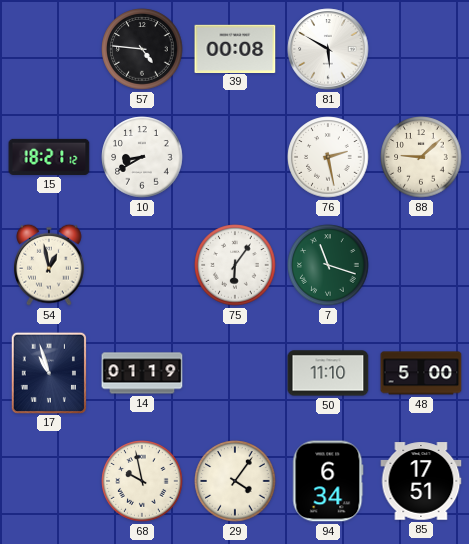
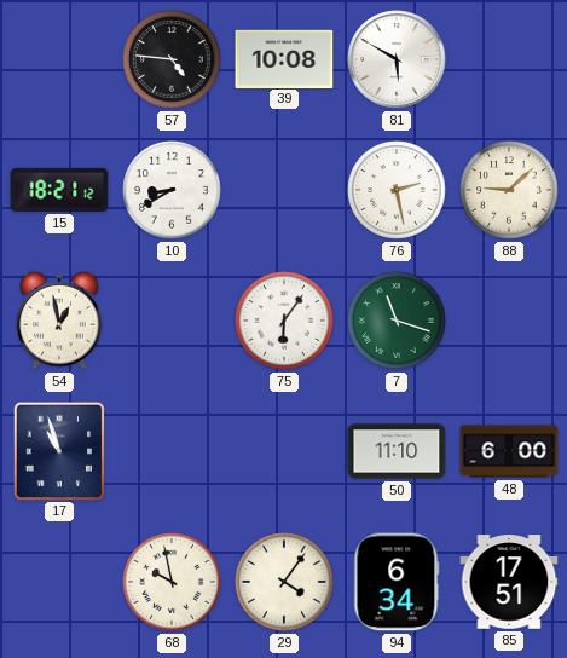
39: 00:08 -> 10:08
14: 01:19 -> none
48: 5:00 -> 6:00
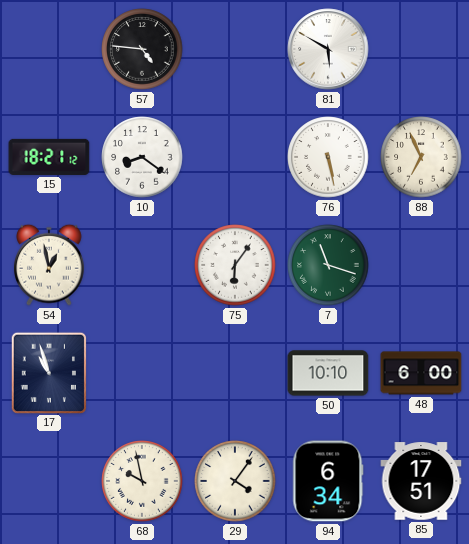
39: 10:08 -> none
10: 8:40 -> 8:21
76: 2:28 -> 5:28
88: 9:08 -> 6:56
50: 11:10 -> 10:10
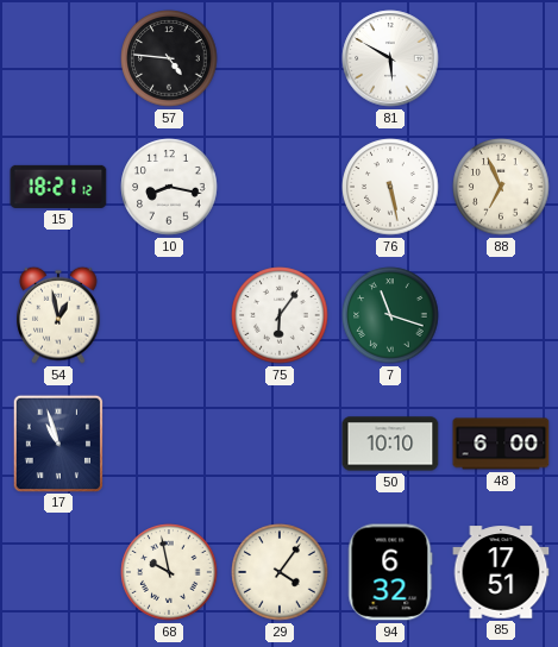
10: 8:21 -> 8:17
94: 6:34 -> 6:32
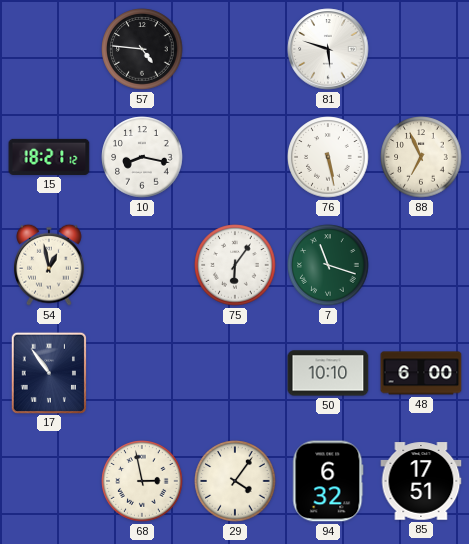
81: 5:50 -> 5:48
17: 10:57 -> 10:54
68: 9:58 -> 2:58
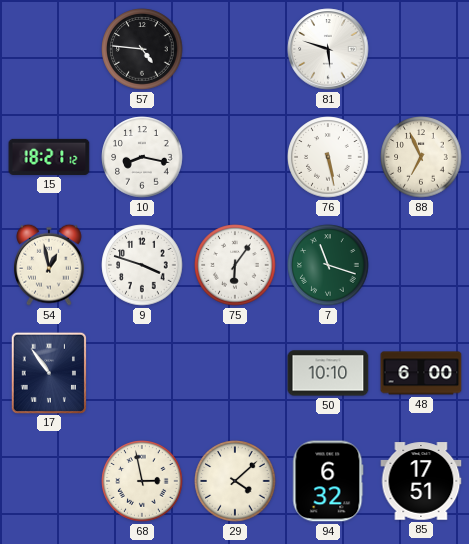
9: none -> 3:48
29: 4:06 -> 4:08
